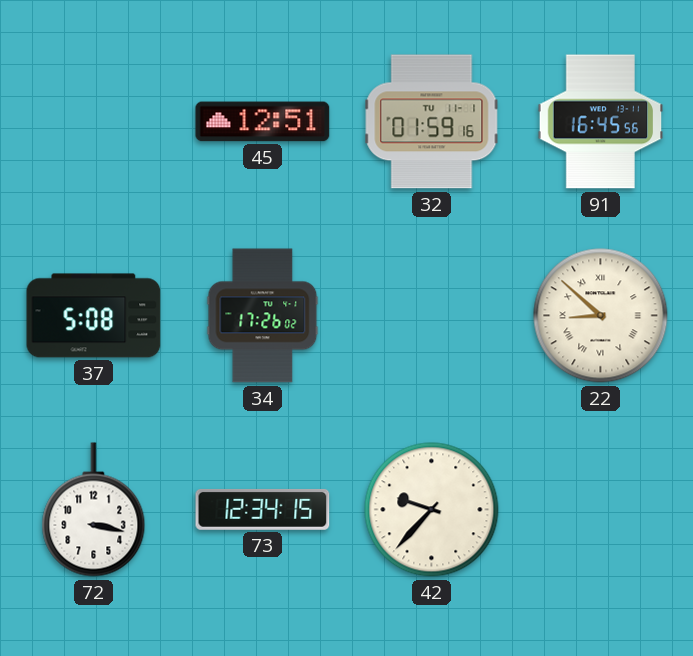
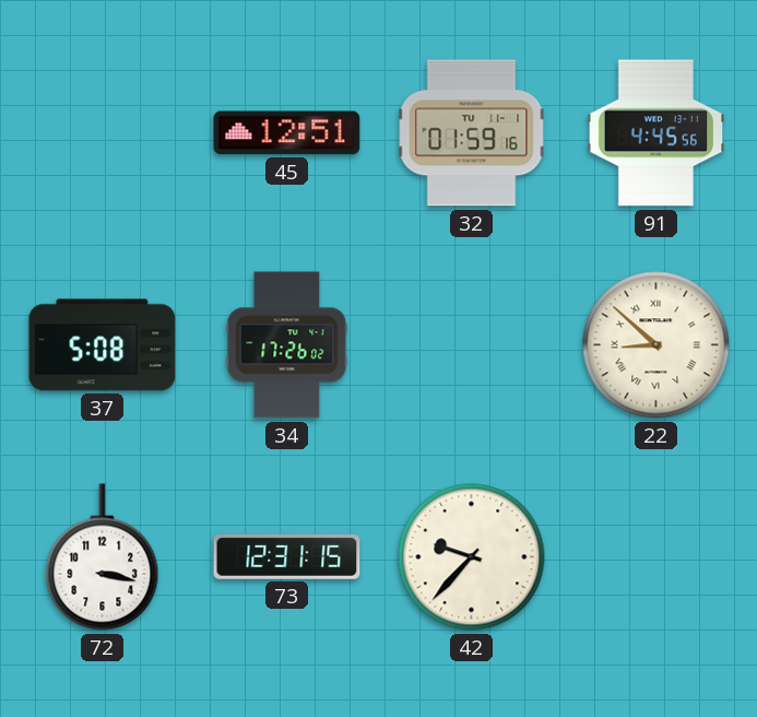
91: 16:45 -> 4:45
73: 12:34 -> 12:31
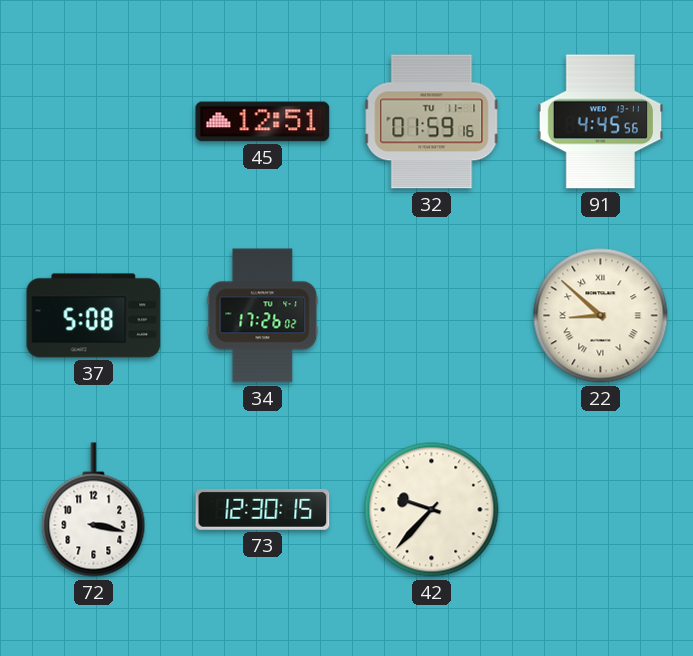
73: 12:31 -> 12:30
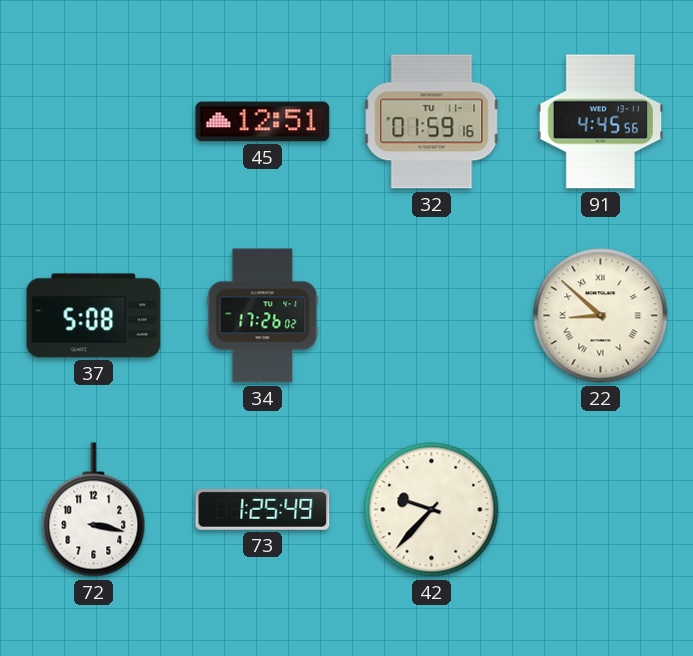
73: 12:30 -> 1:25
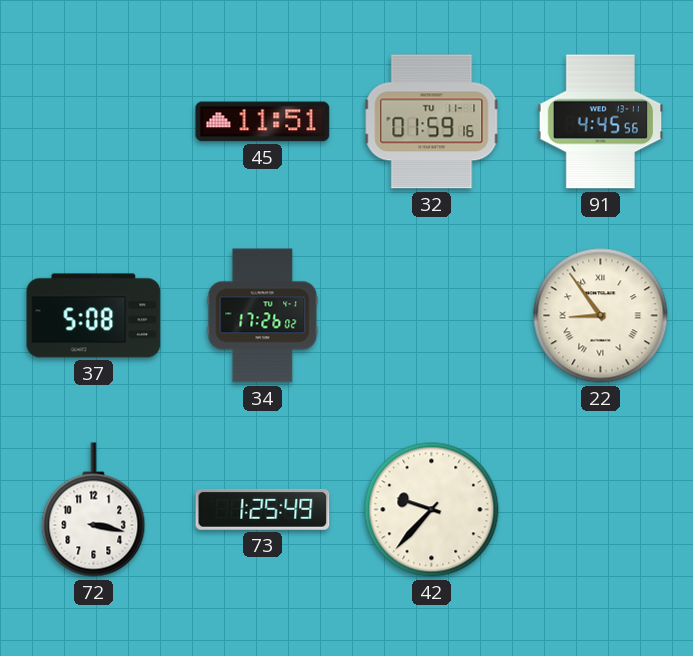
45: 12:51 -> 11:51
22: 8:52 -> 8:54
